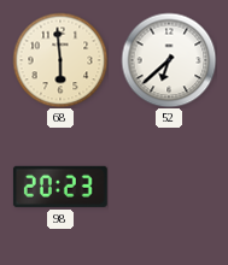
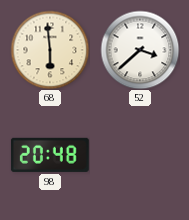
52: 6:38 -> 3:38
98: 20:23 -> 20:48
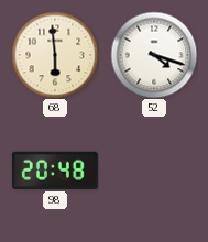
52: 3:38 -> 4:18
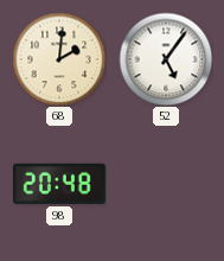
68: 5:59 -> 2:01
52: 4:18 -> 5:06
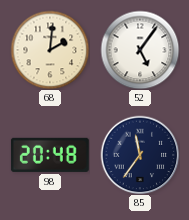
85: none -> 11:36
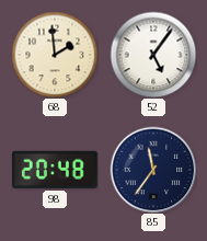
68: 2:01 -> 1:59
